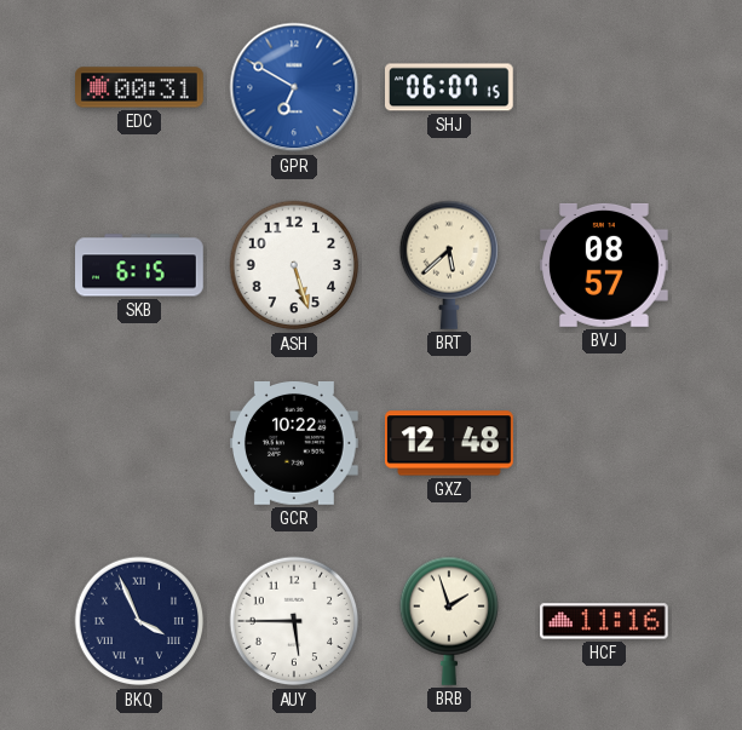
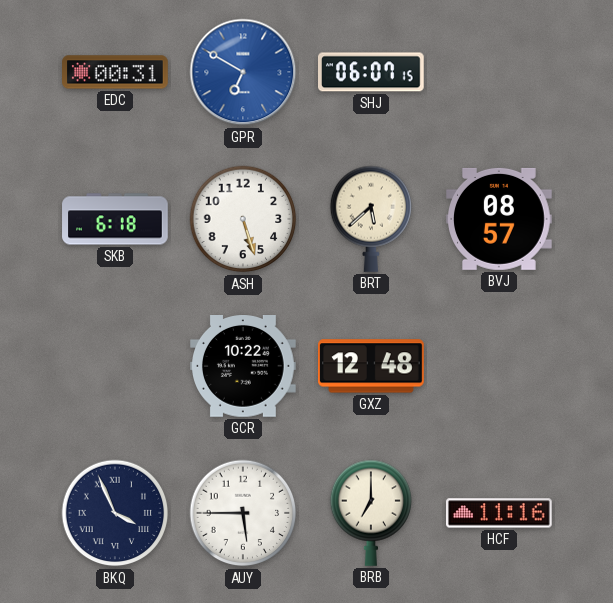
SKB: 6:15 -> 6:18
BRB: 1:57 -> 7:00
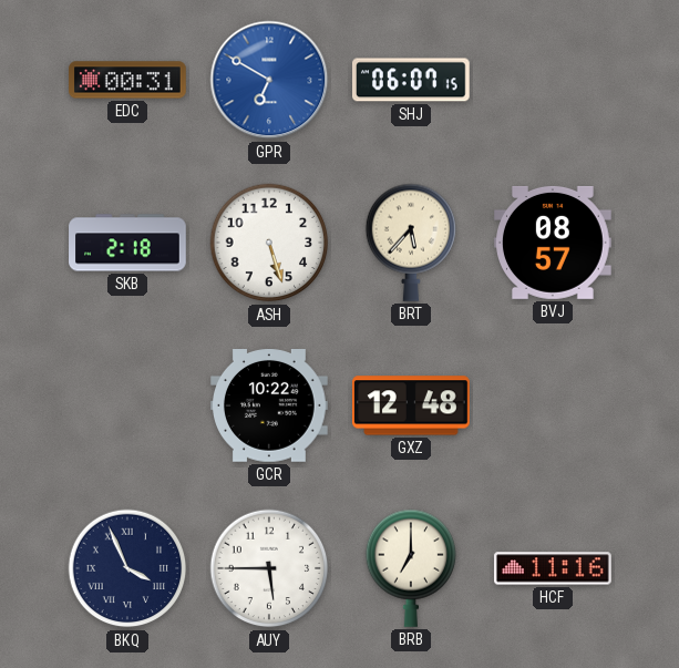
SKB: 6:18 -> 2:18
BRT: 5:38 -> 5:37
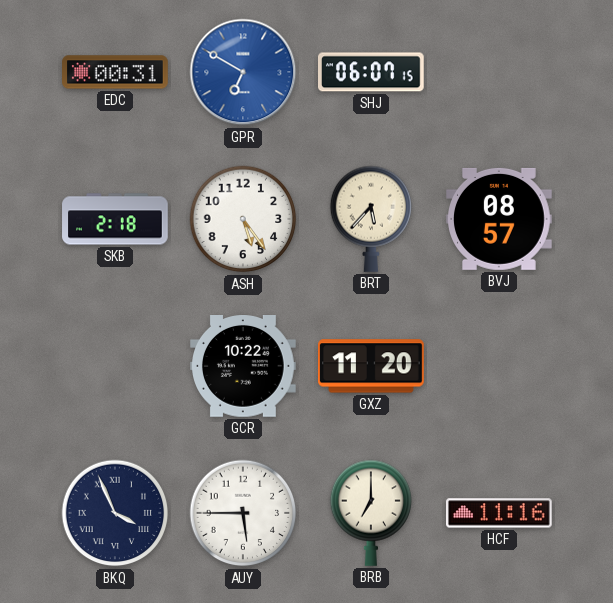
ASH: 5:27 -> 5:24
GXZ: 12:48 -> 11:20
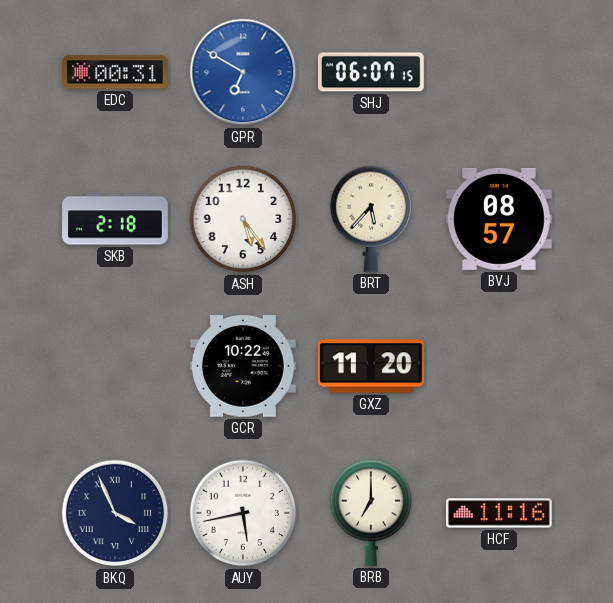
AUY: 5:45 -> 5:43
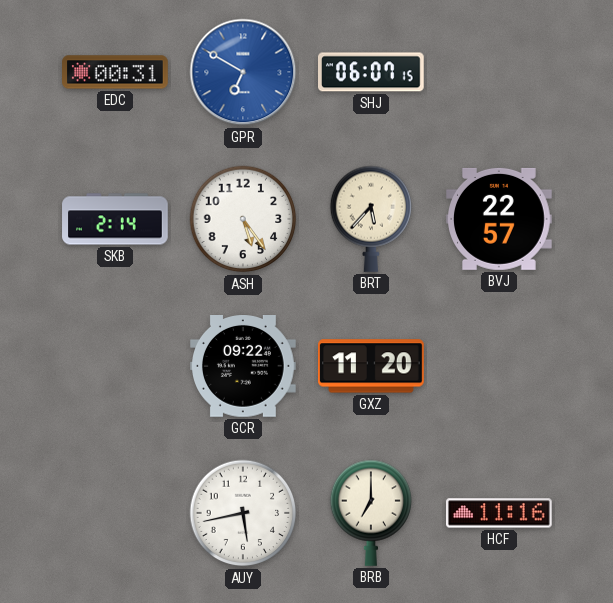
SKB: 2:18 -> 2:14
BVJ: 08:57 -> 22:57
GCR: 10:22 -> 09:22
BKQ: 3:56 -> none
